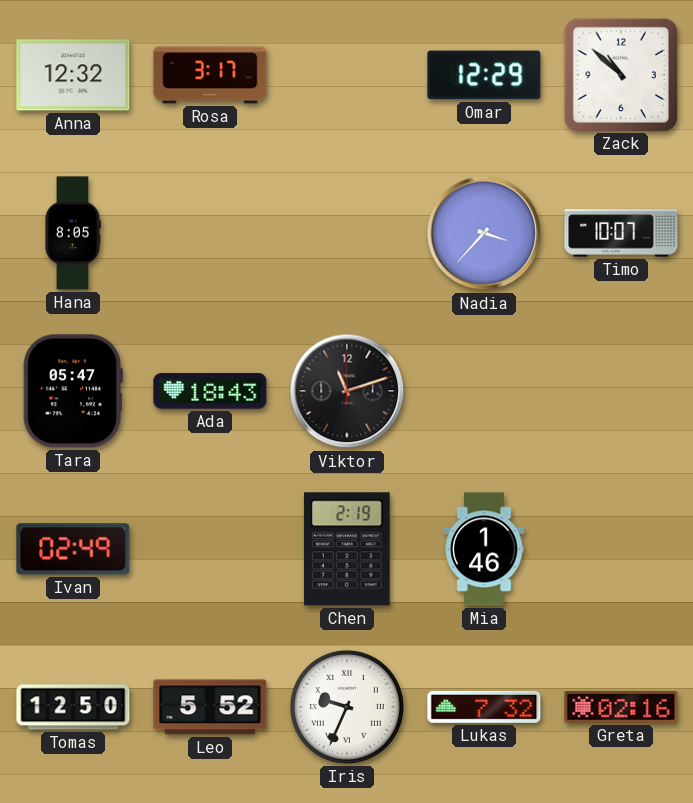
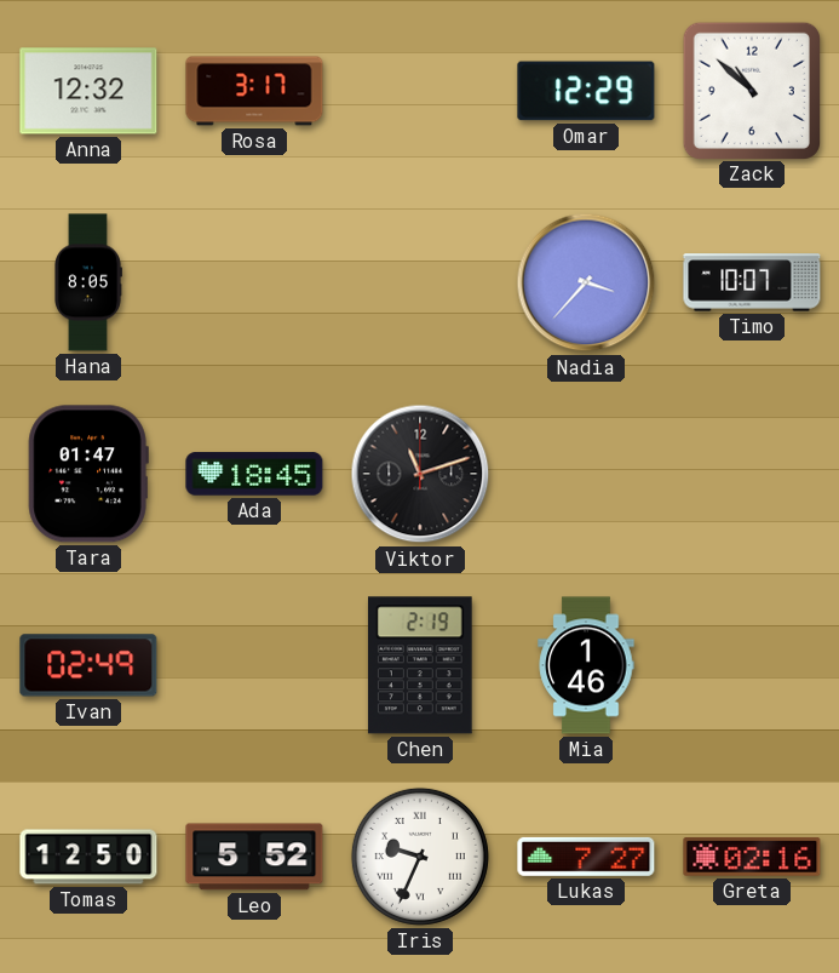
Tara: 05:47 -> 01:47
Ada: 18:43 -> 18:45
Lukas: 7:32 -> 7:27
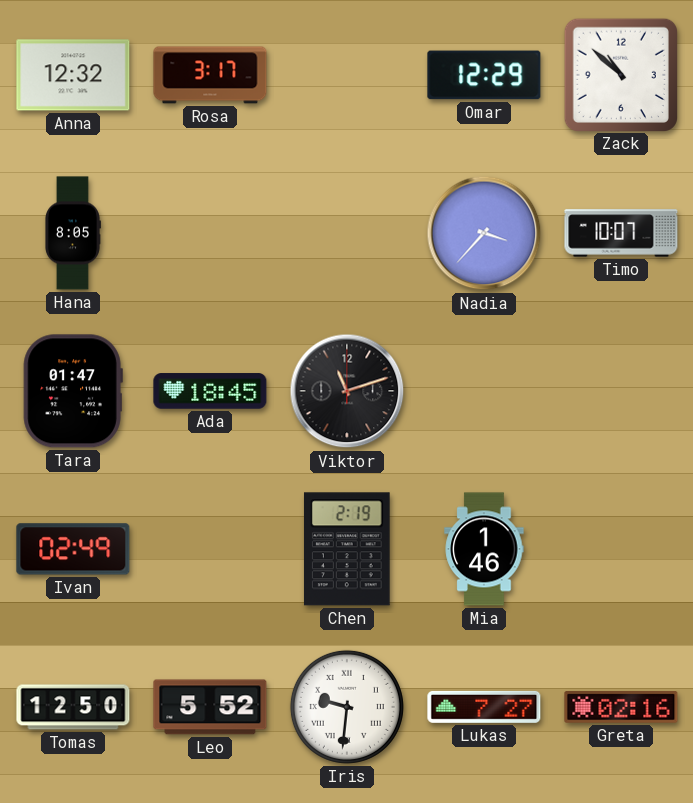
Iris: 9:34 -> 9:31
